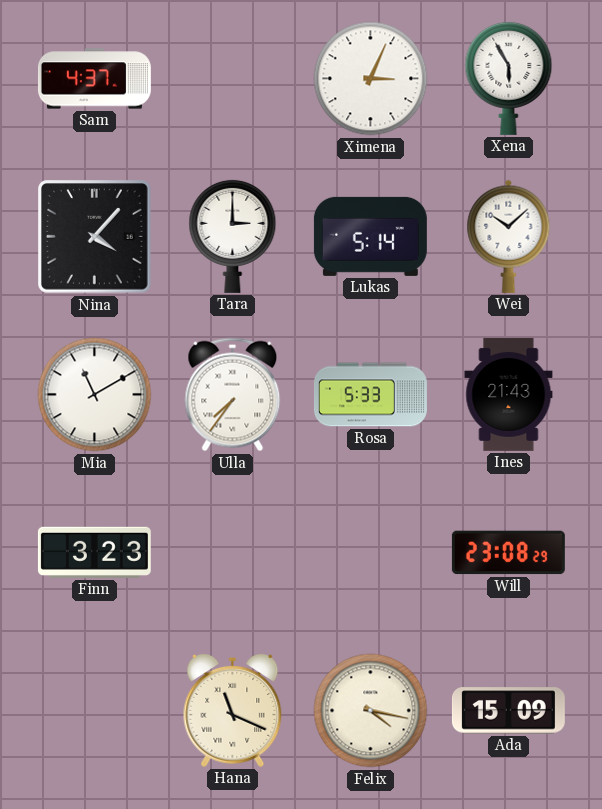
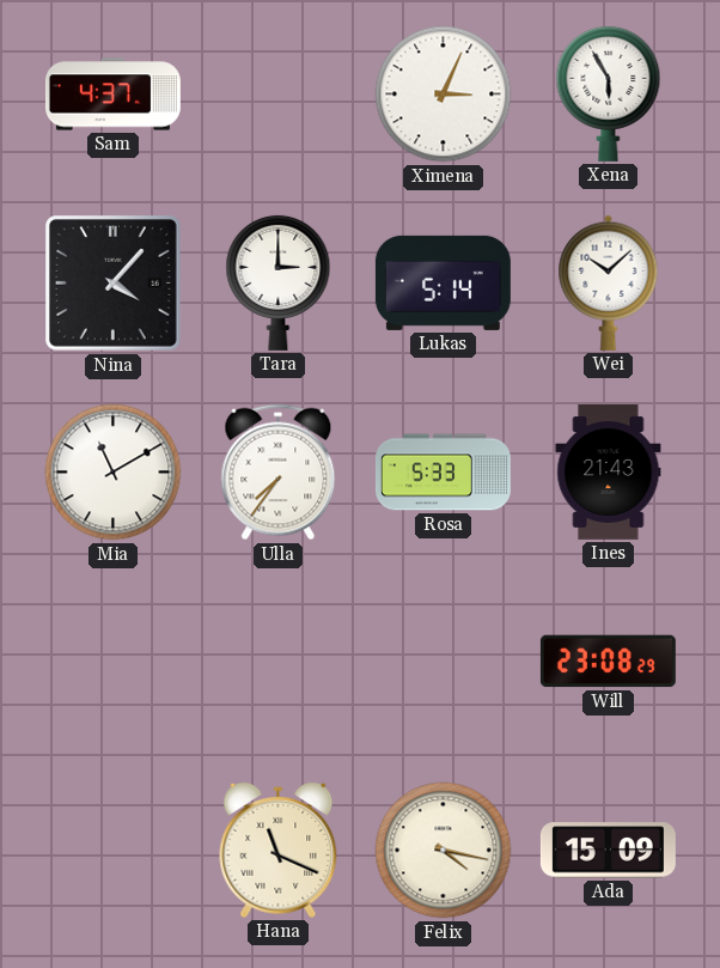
Finn: 3:23 -> none
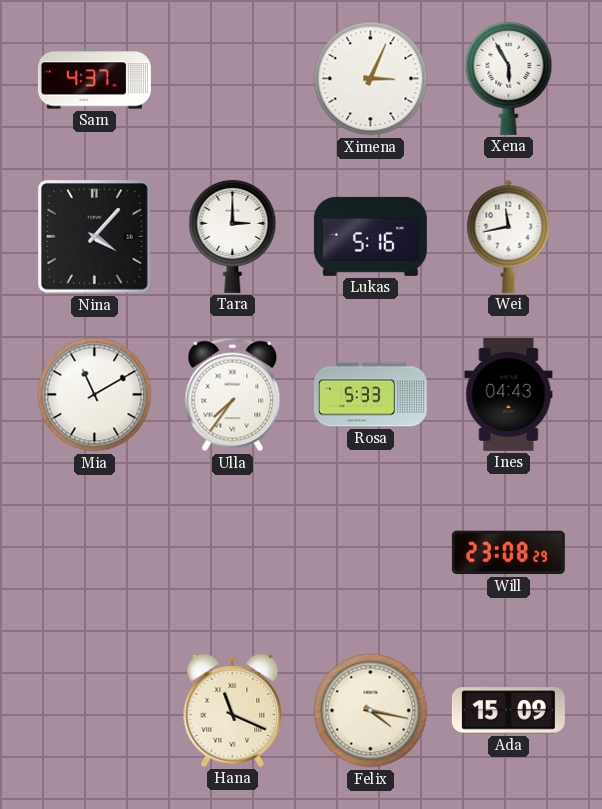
Lukas: 5:14 -> 5:16
Wei: 10:08 -> 11:43
Ines: 21:43 -> 04:43
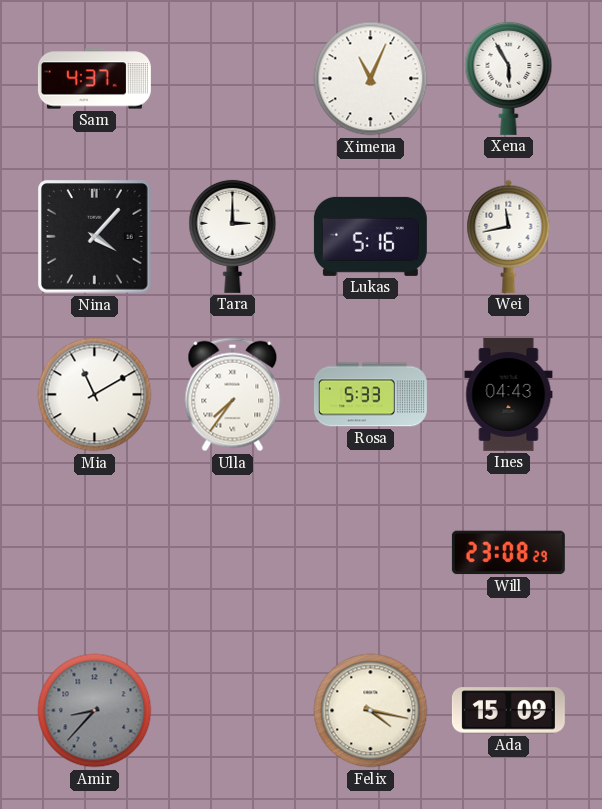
Ximena: 3:04 -> 11:04
Amir: none -> 8:37
Hana: 11:19 -> none
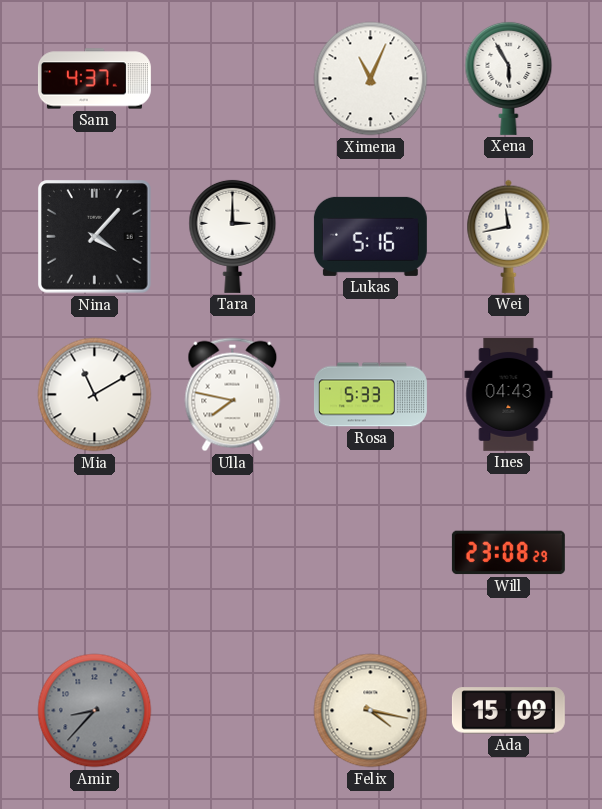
Ulla: 7:36 -> 7:47
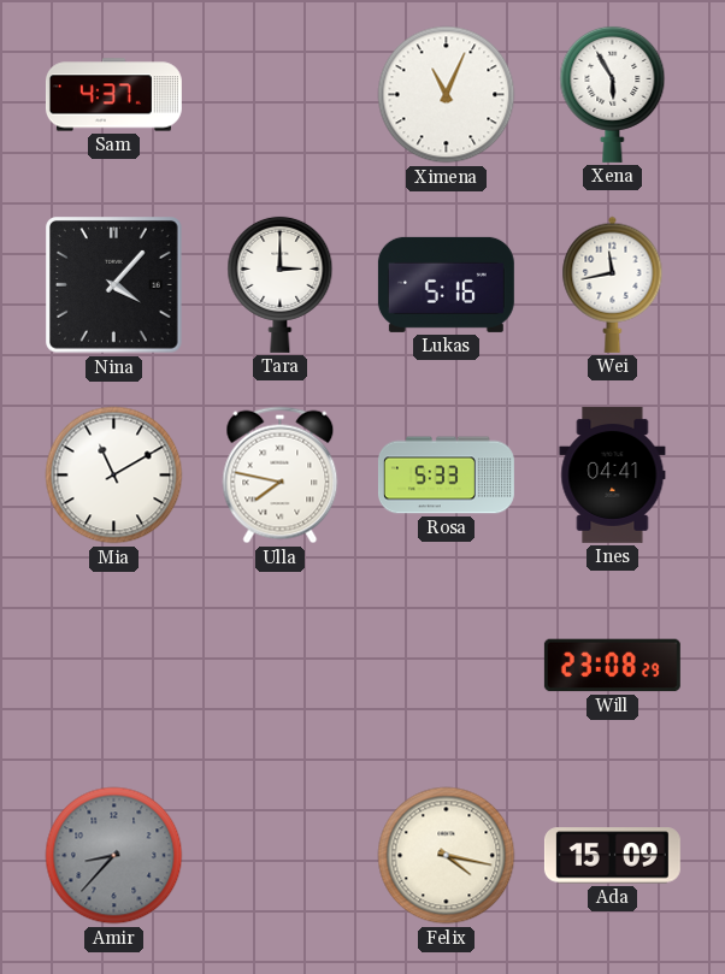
Ines: 04:43 -> 04:41
